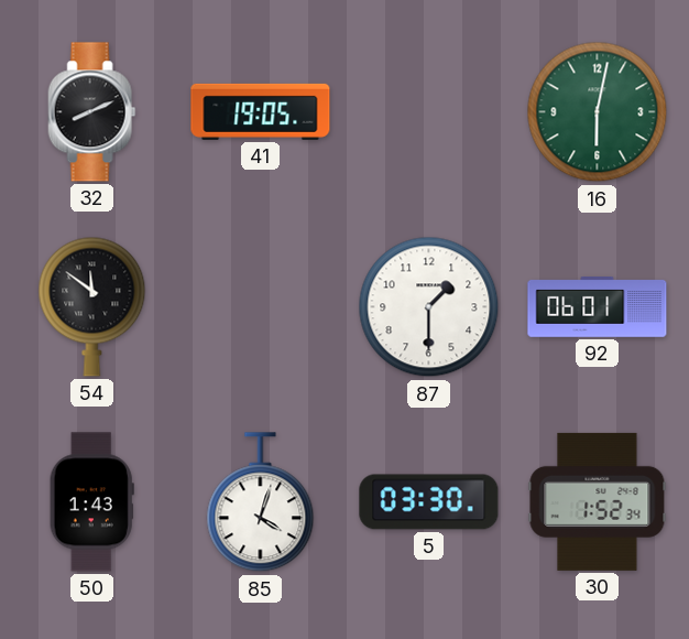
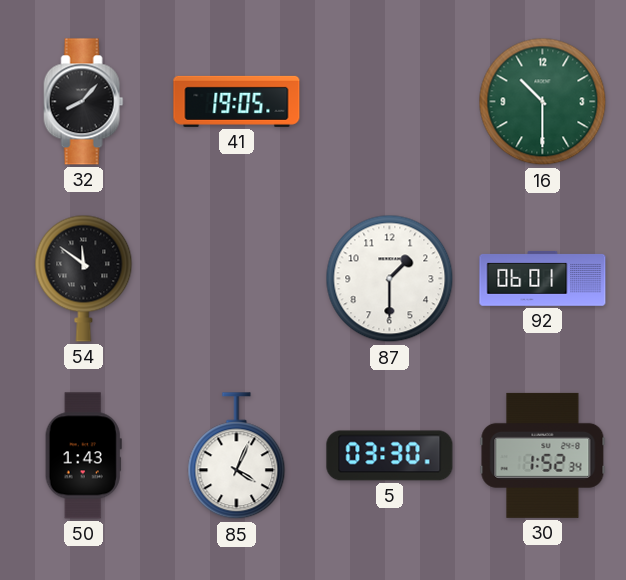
32: 8:11 -> 8:07
16: 6:02 -> 10:30
85: 4:03 -> 4:04
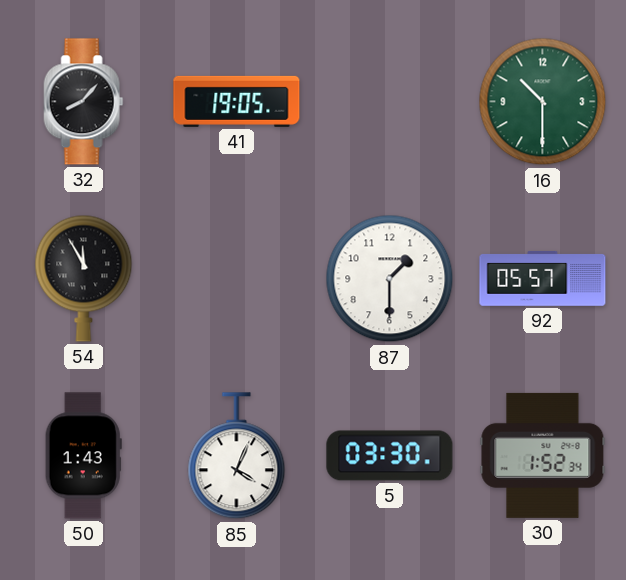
54: 11:51 -> 11:55
92: 06:01 -> 05:57
